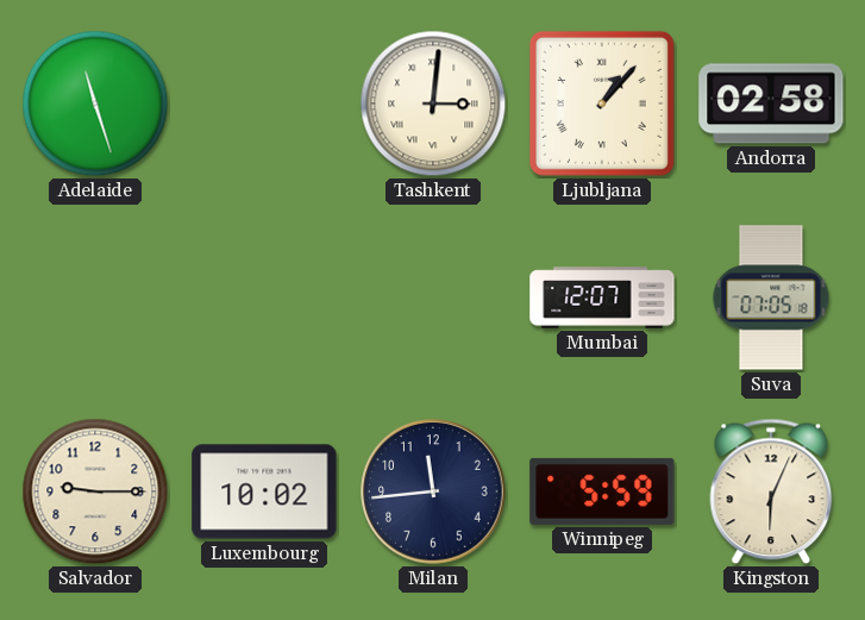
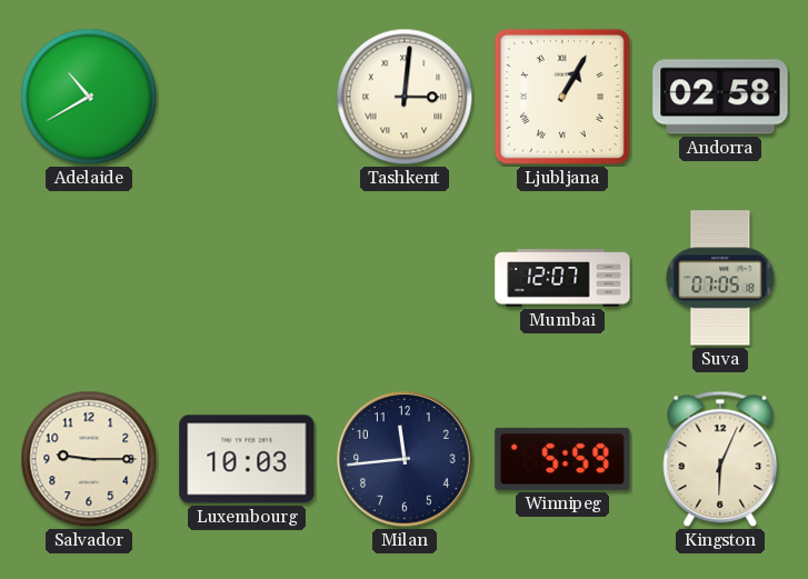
Adelaide: 11:27 -> 10:40
Ljubljana: 1:07 -> 1:05
Luxembourg: 10:02 -> 10:03
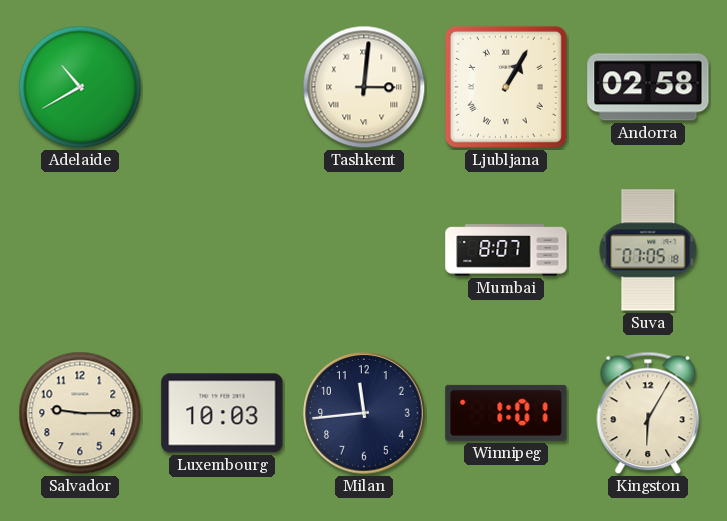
Mumbai: 12:07 -> 8:07
Winnipeg: 5:59 -> 1:01
Kingston: 6:04 -> 6:05
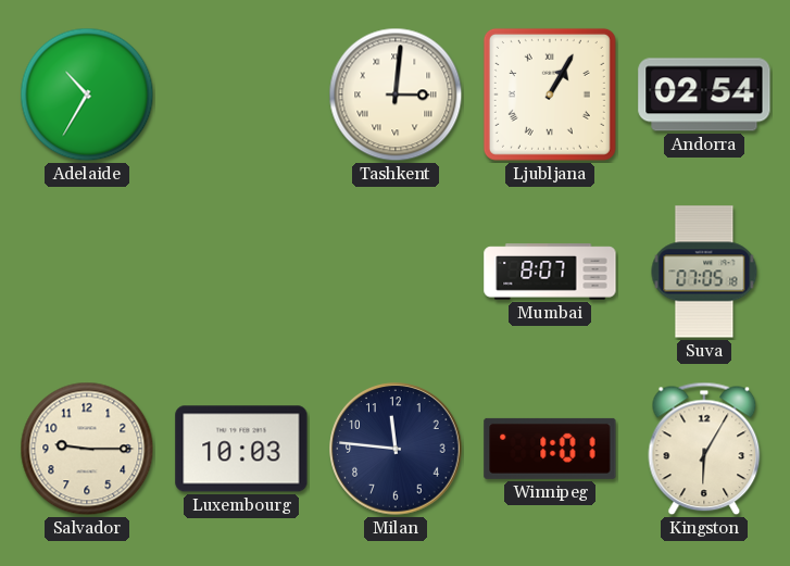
Adelaide: 10:40 -> 10:35
Andorra: 02:58 -> 02:54
Milan: 11:44 -> 11:46
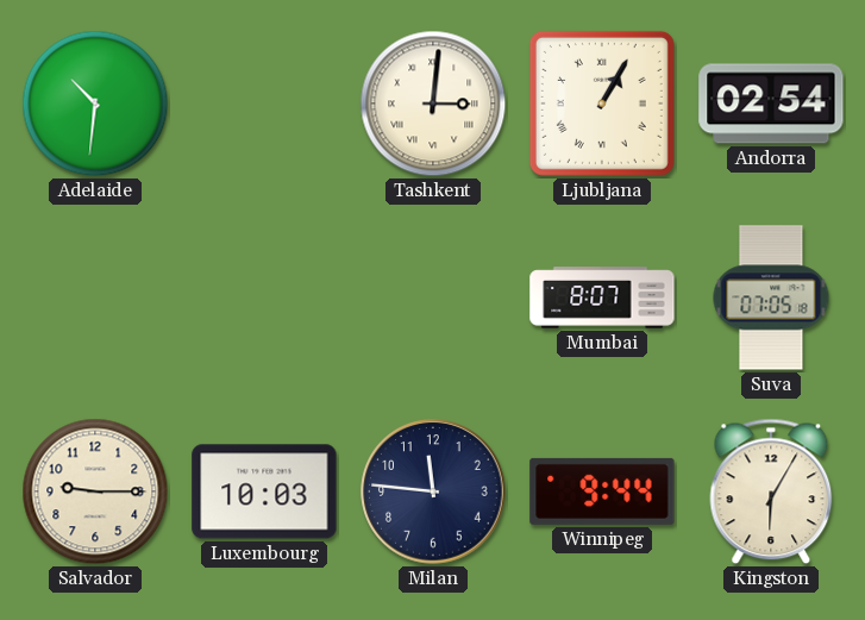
Adelaide: 10:35 -> 10:31
Winnipeg: 1:01 -> 9:44
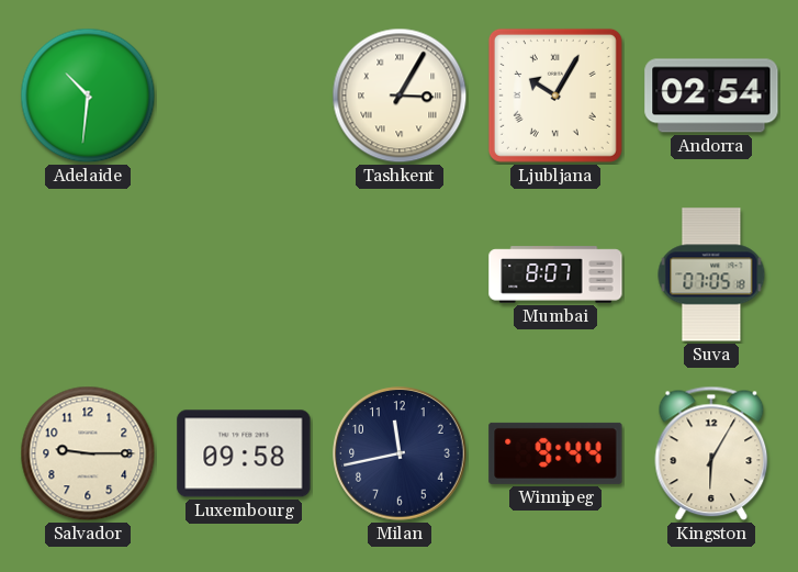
Tashkent: 3:01 -> 3:05
Ljubljana: 1:05 -> 10:05
Luxembourg: 10:03 -> 09:58
Milan: 11:46 -> 11:43
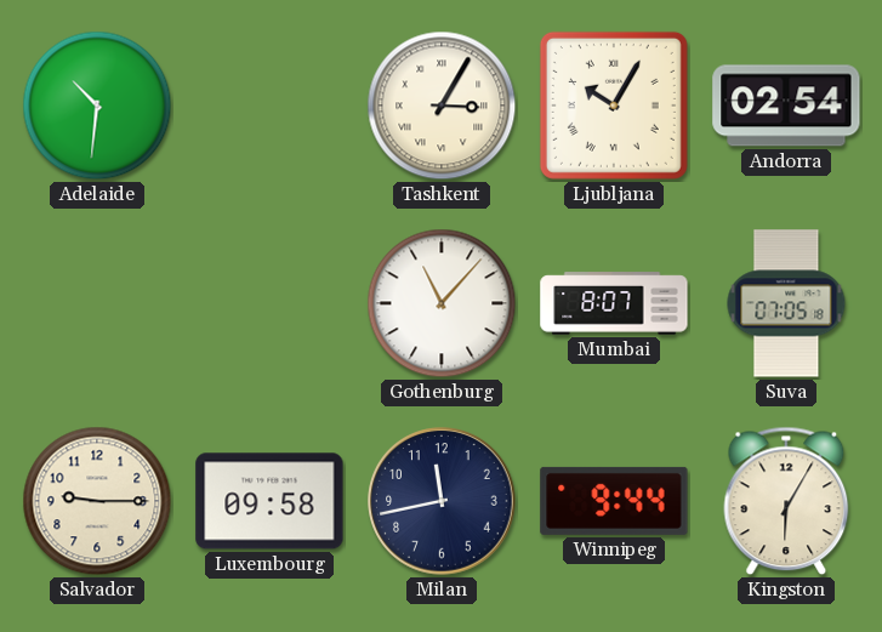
Gothenburg: none -> 11:07
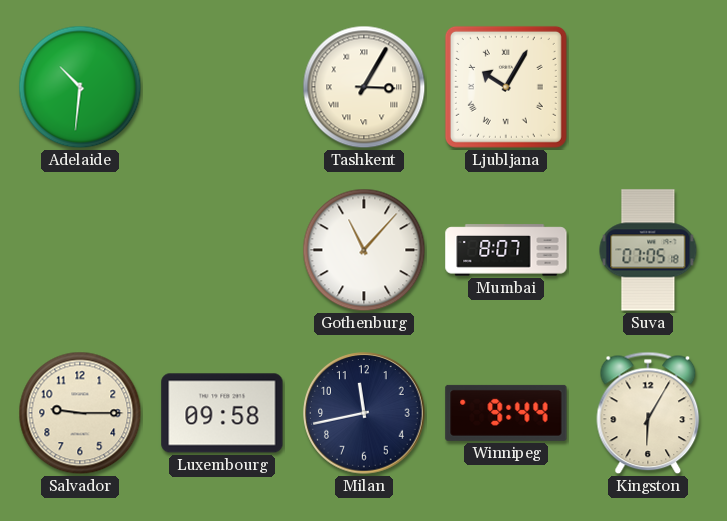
Andorra: 02:54 -> none
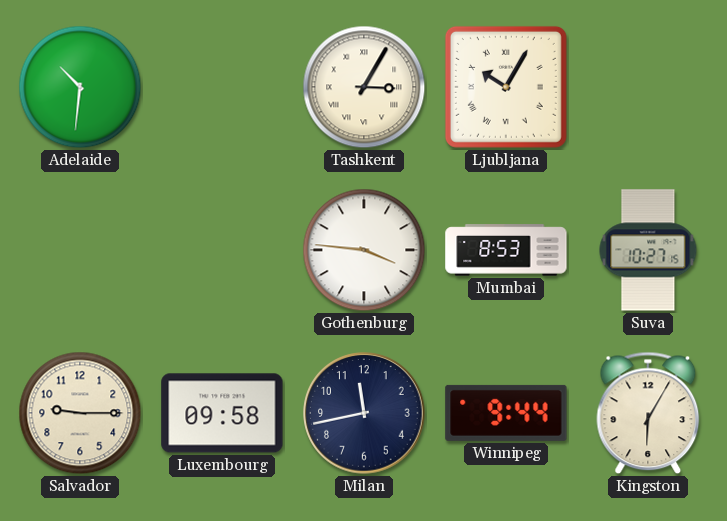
Gothenburg: 11:07 -> 3:46
Mumbai: 8:07 -> 8:53
Suva: 07:05 -> 10:27
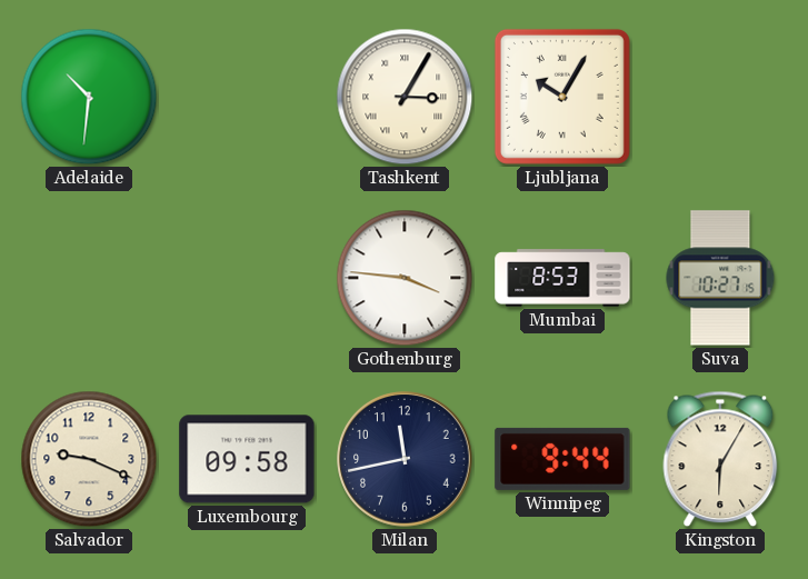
Salvador: 9:15 -> 9:19
